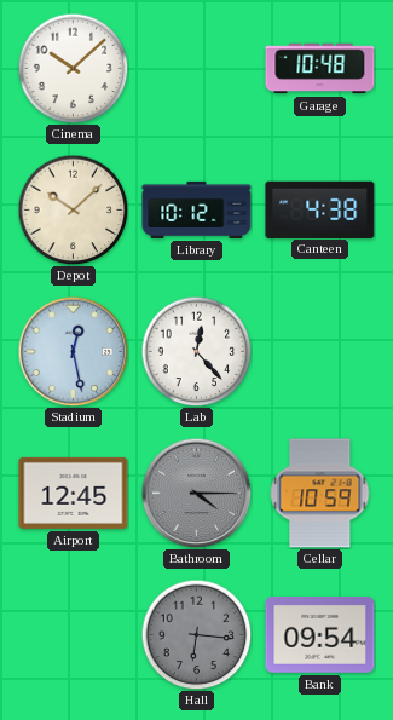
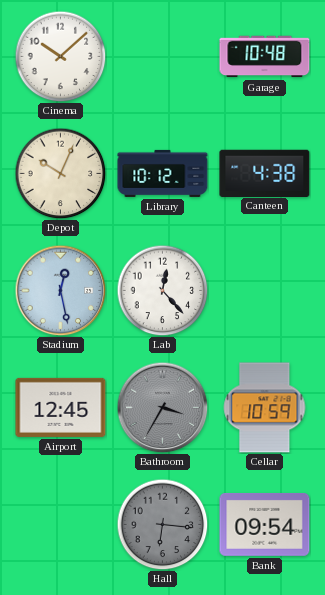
Depot: 10:08 -> 10:04
Bathroom: 4:15 -> 3:35
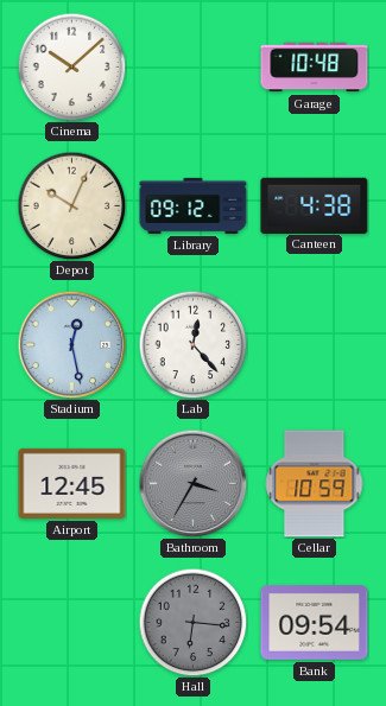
Library: 10:12 -> 09:12
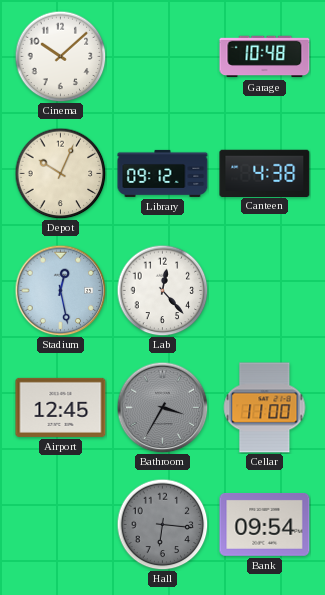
Cellar: 10:59 -> 11:00
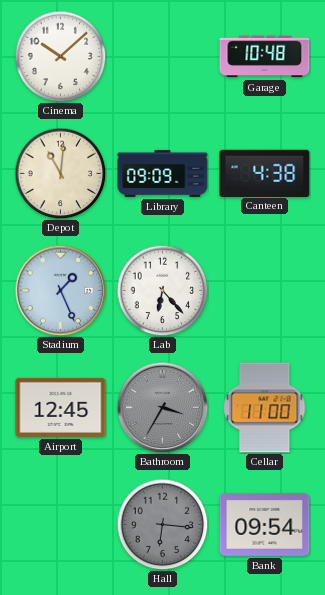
Depot: 10:04 -> 11:01
Library: 09:12 -> 09:09
Stadium: 12:28 -> 1:26
Lab: 12:23 -> 6:23
